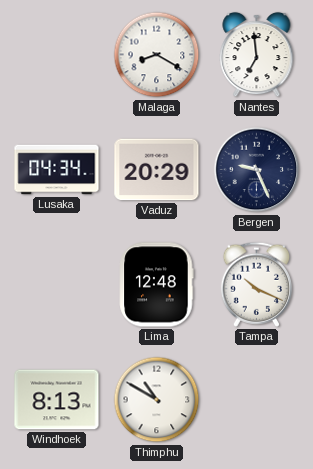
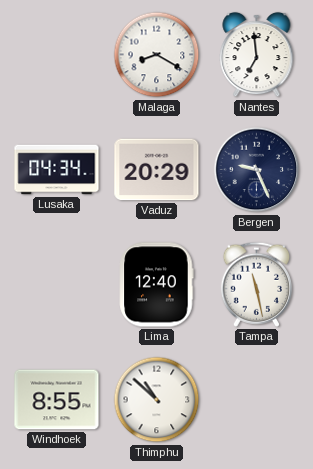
Lima: 12:48 -> 12:40
Tampa: 10:19 -> 11:28
Windhoek: 8:13 -> 8:55
Thimphu: 10:50 -> 10:52
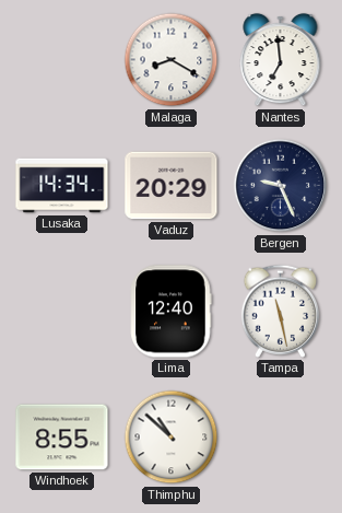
Lusaka: 04:34 -> 14:34
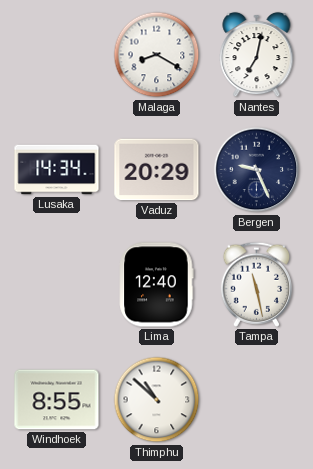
Nantes: 6:59 -> 7:02
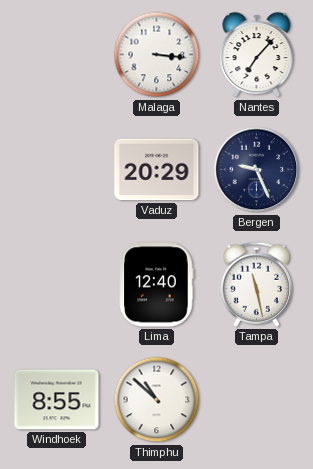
Malaga: 8:20 -> 3:16
Nantes: 7:02 -> 7:07
Lusaka: 14:34 -> none
